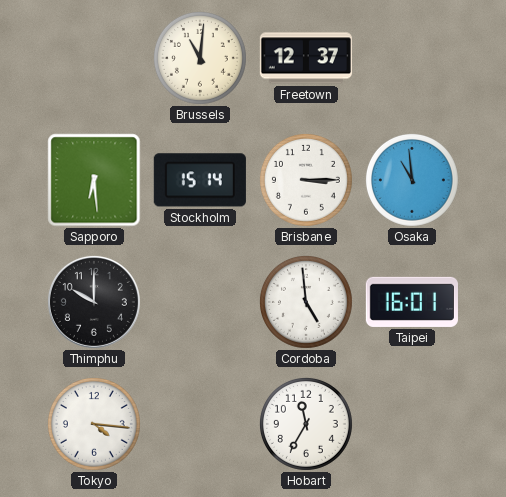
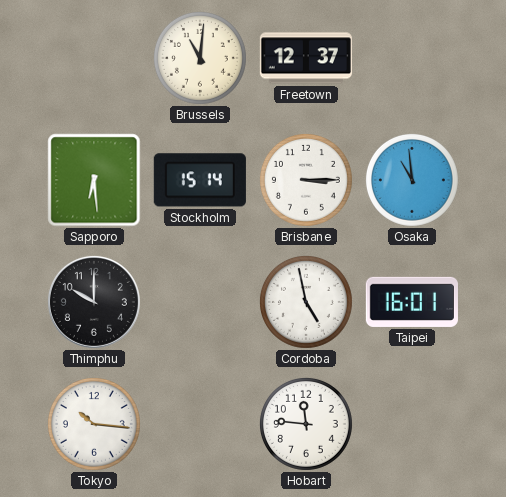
Cordoba: 4:59 -> 4:58
Tokyo: 4:16 -> 10:16
Hobart: 11:35 -> 11:46
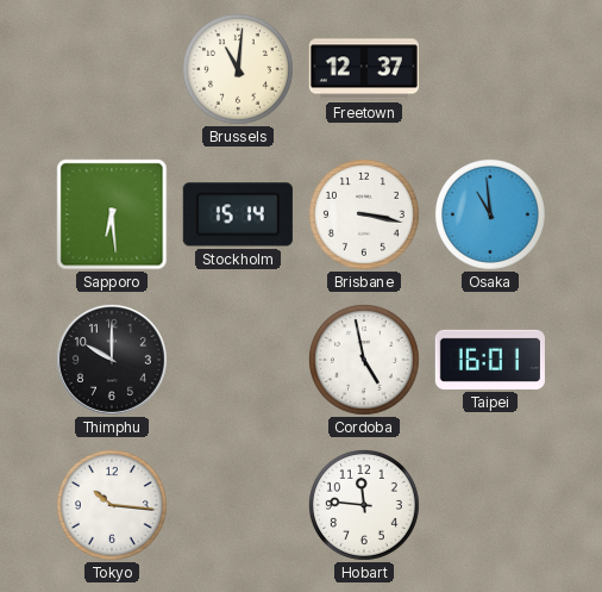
Brisbane: 3:15 -> 3:17
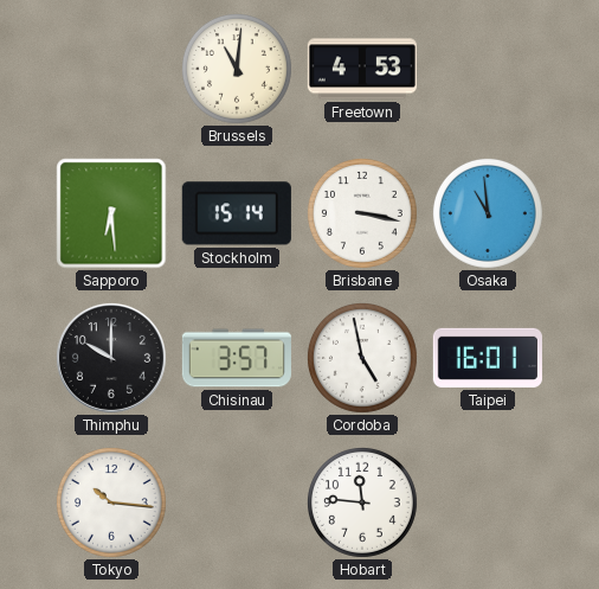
Freetown: 12:37 -> 4:53
Chisinau: none -> 3:57
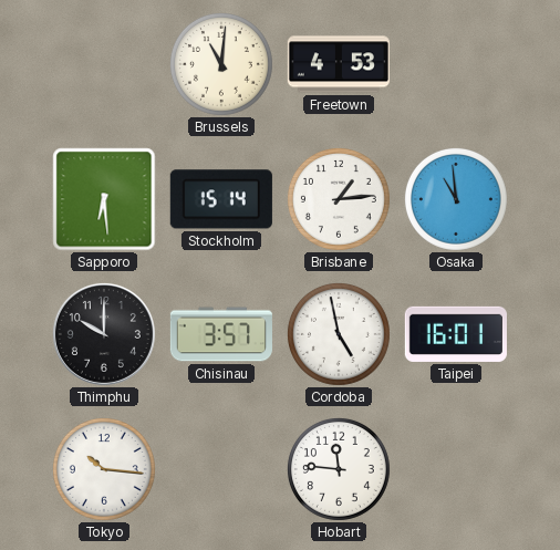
Brisbane: 3:17 -> 1:14
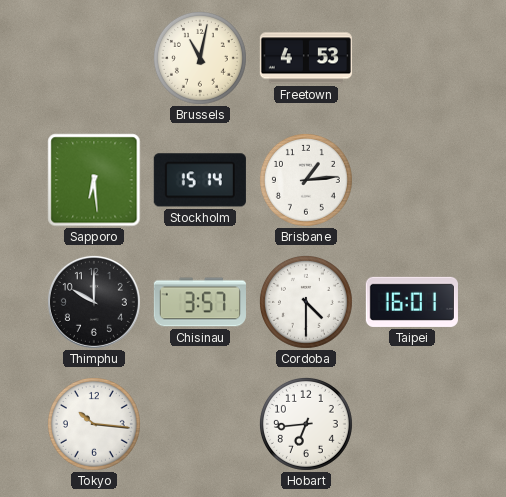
Brussels: 11:01 -> 11:02
Osaka: 10:59 -> none
Cordoba: 4:58 -> 4:30
Hobart: 11:46 -> 6:44
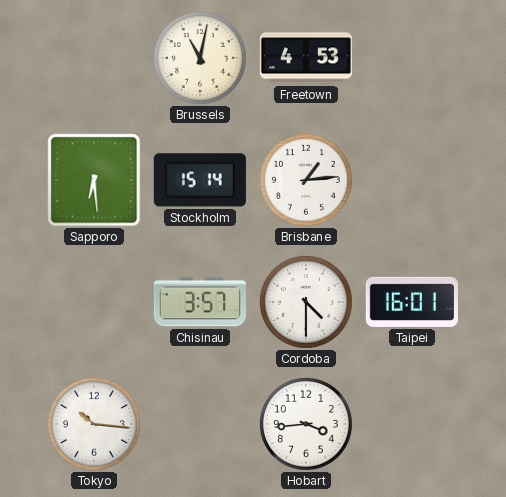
Thimphu: 10:00 -> none
Hobart: 6:44 -> 3:44
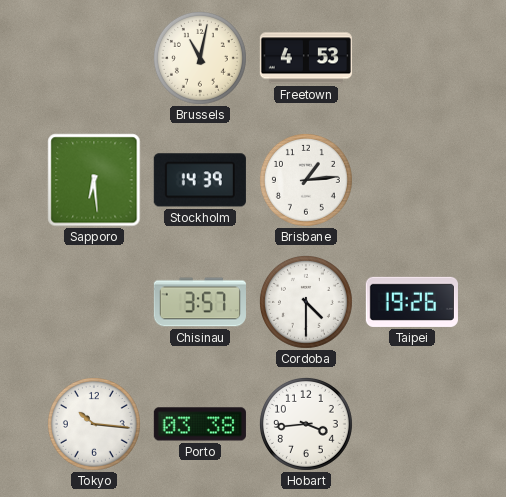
Stockholm: 15:14 -> 14:39
Taipei: 16:01 -> 19:26
Porto: none -> 03:38
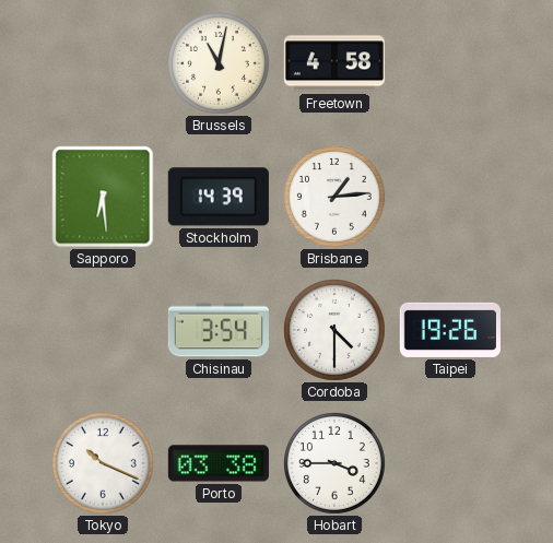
Freetown: 4:53 -> 4:58
Chisinau: 3:57 -> 3:54
Tokyo: 10:16 -> 10:19
Hobart: 3:44 -> 3:45
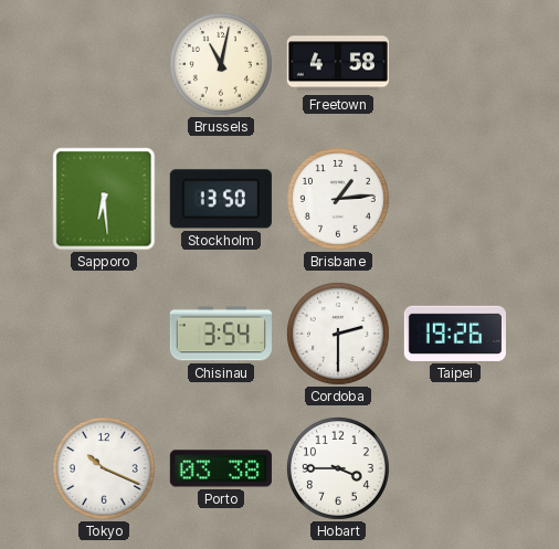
Stockholm: 14:39 -> 13:50
Cordoba: 4:30 -> 2:30
